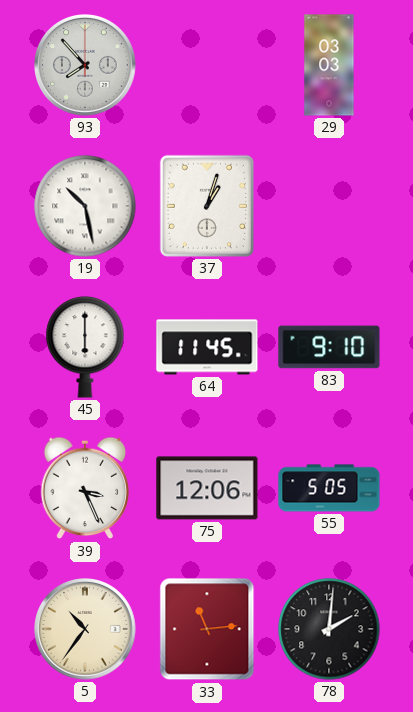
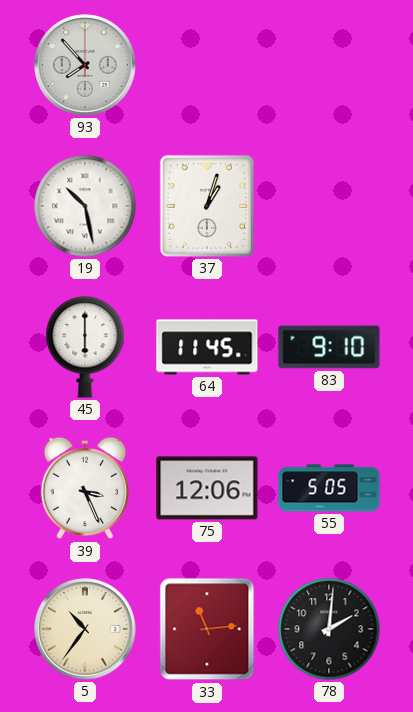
29: 03:03 -> none
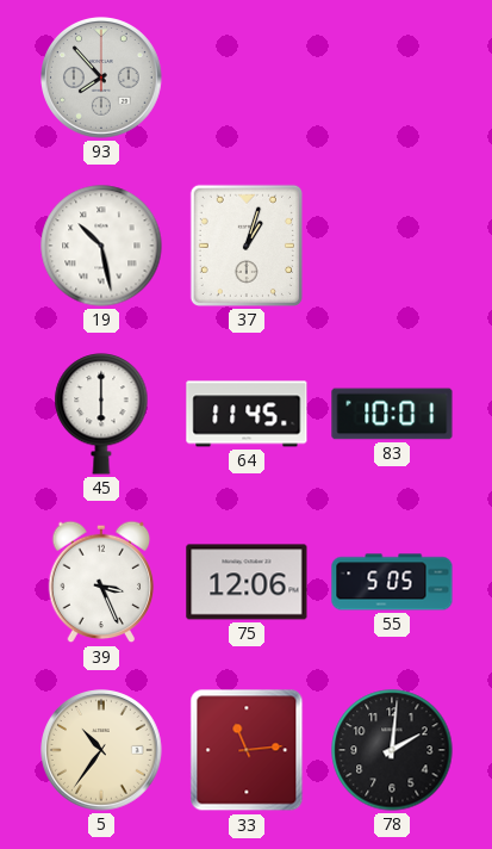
83: 9:10 -> 10:01
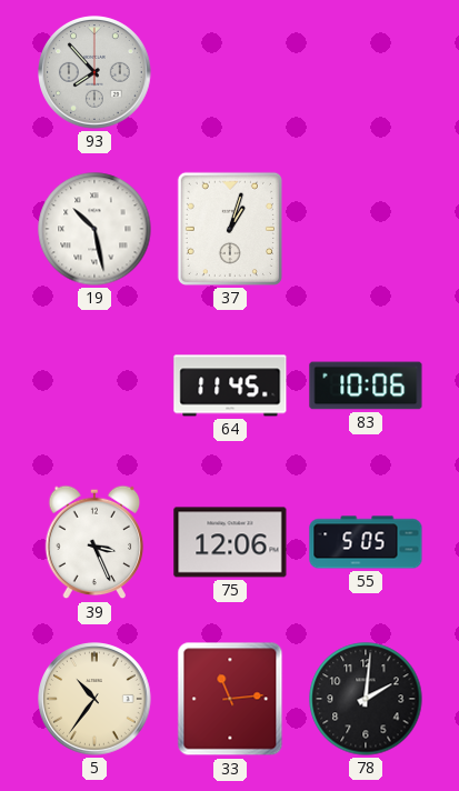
45: 6:00 -> none
83: 10:01 -> 10:06
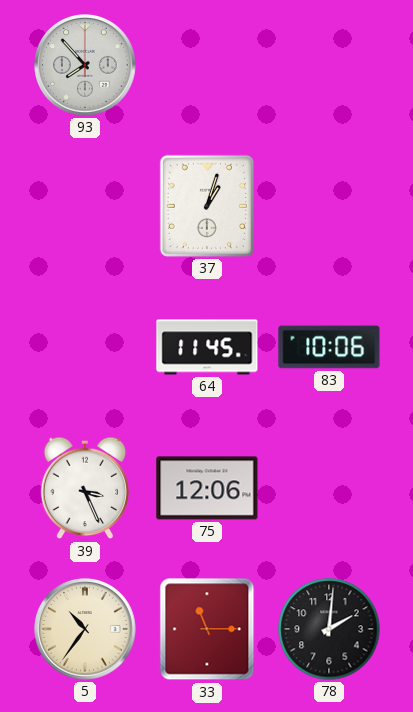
19: 10:28 -> none
55: 5:05 -> none
33: 11:14 -> 11:15
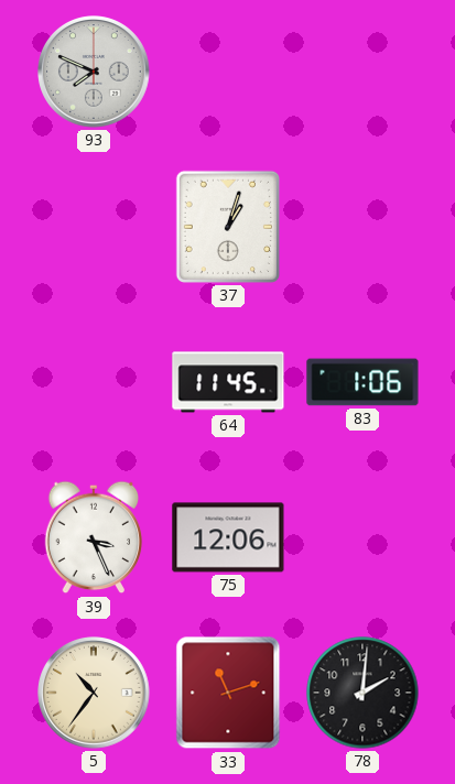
93: 7:53 -> 7:49
83: 10:06 -> 1:06
33: 11:15 -> 11:12
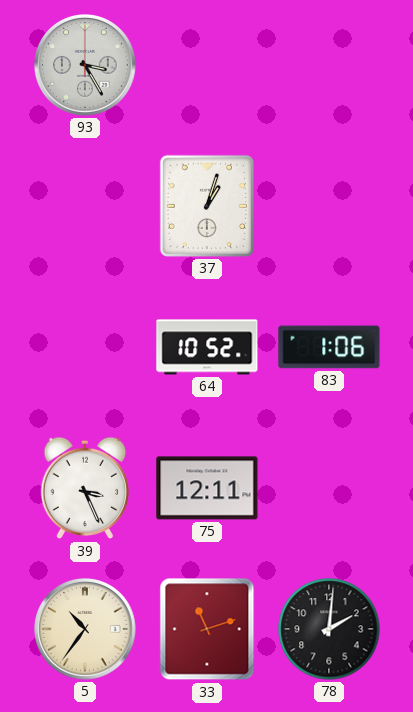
93: 7:49 -> 3:25
64: 11:45 -> 10:52
75: 12:06 -> 12:11
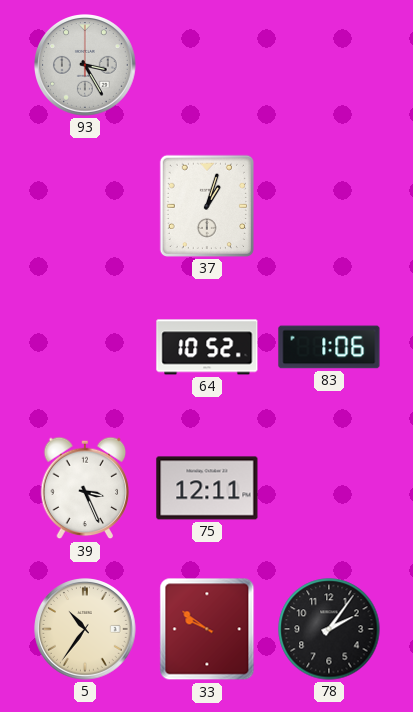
33: 11:12 -> 9:51
78: 2:01 -> 2:06
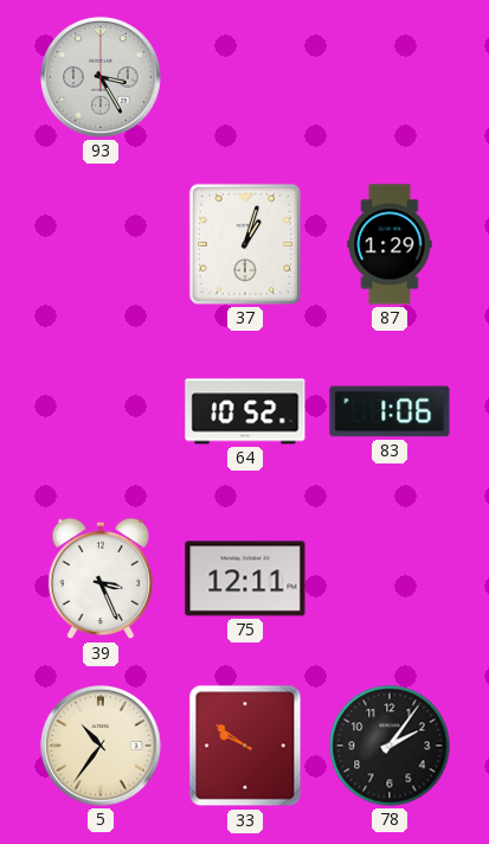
87: none -> 1:29
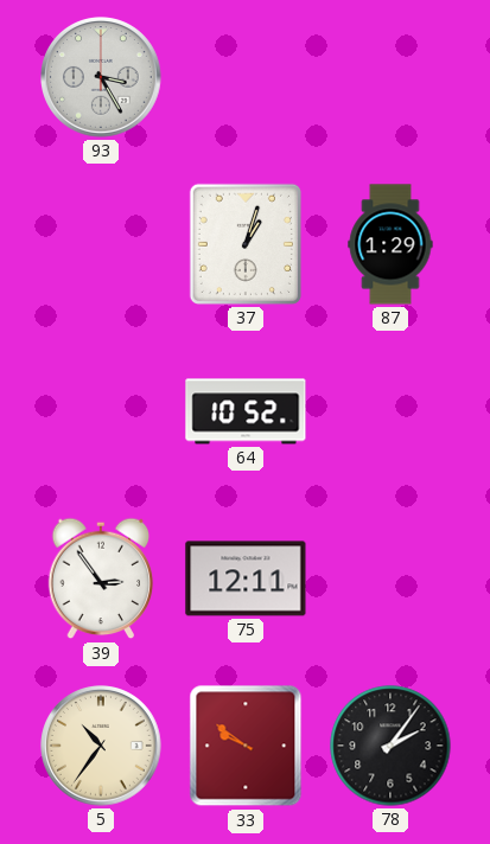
83: 1:06 -> none
39: 3:26 -> 2:54
